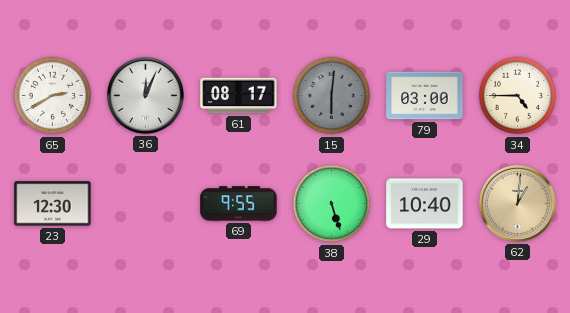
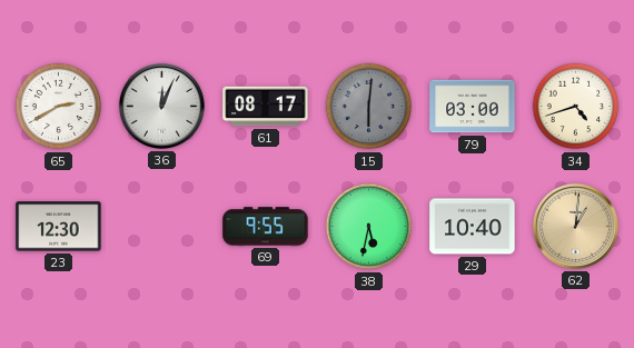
34: 4:45 -> 4:42
38: 5:27 -> 5:32
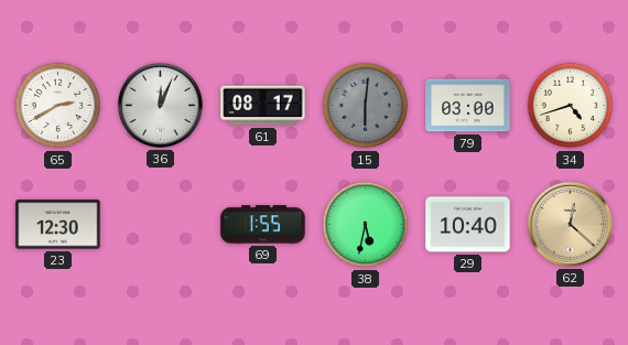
69: 9:55 -> 1:55
62: 1:01 -> 12:22
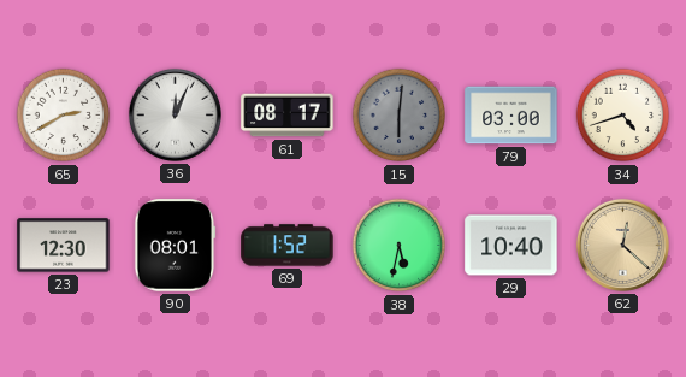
90: none -> 08:01
69: 1:55 -> 1:52
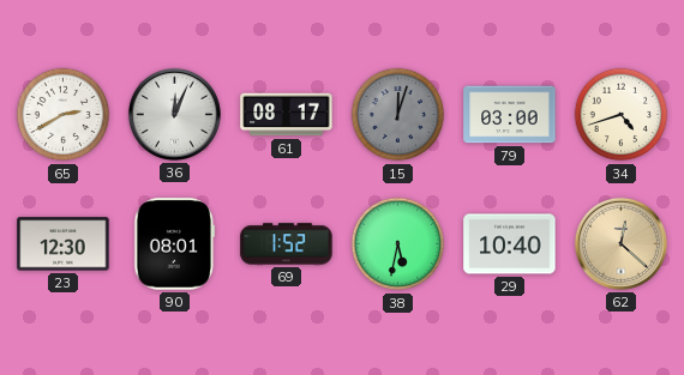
15: 6:01 -> 12:03
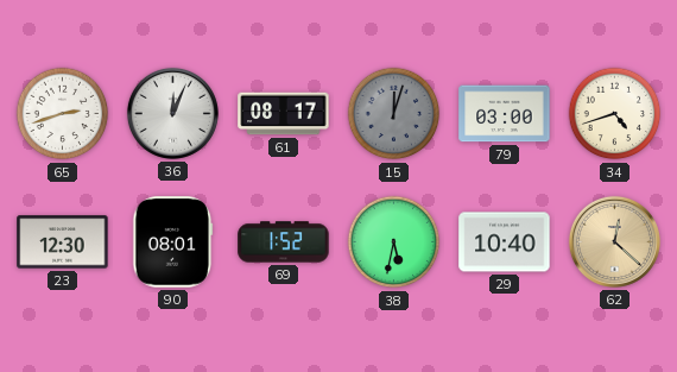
65: 2:40 -> 2:42
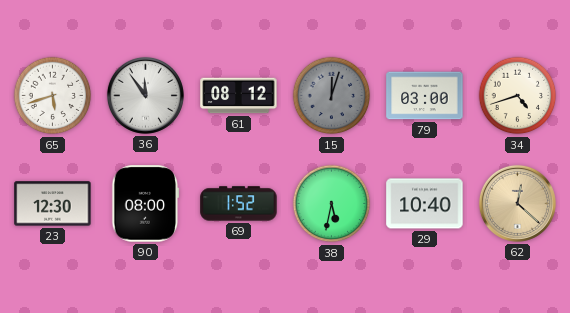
65: 2:42 -> 5:42
36: 12:04 -> 11:54
61: 08:17 -> 08:12
90: 08:01 -> 08:00
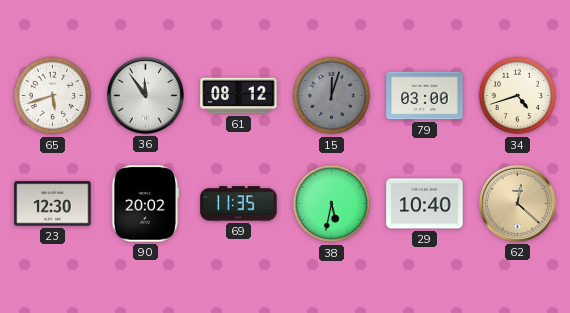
90: 08:00 -> 20:02
69: 1:52 -> 11:35
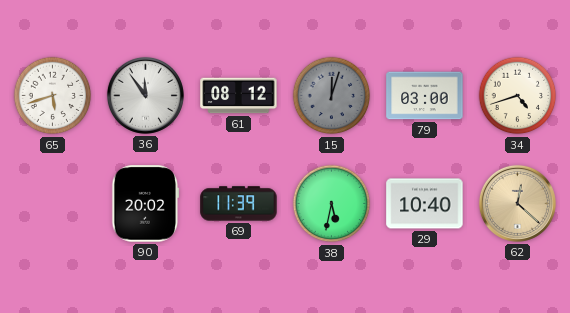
23: 12:30 -> none
69: 11:35 -> 11:39
